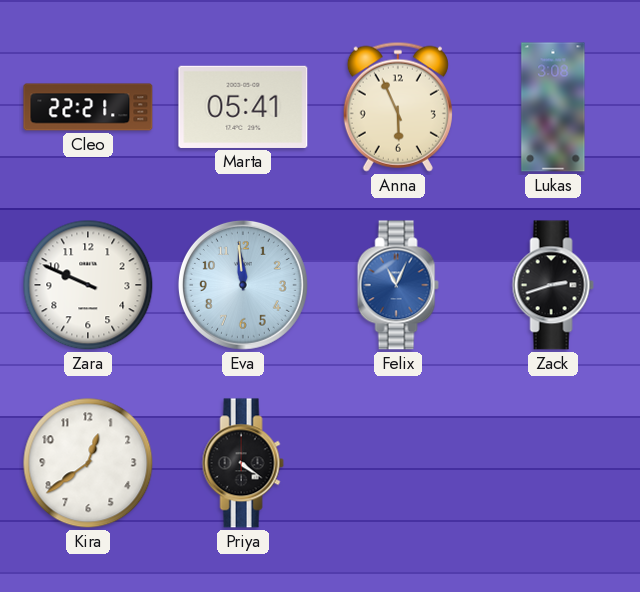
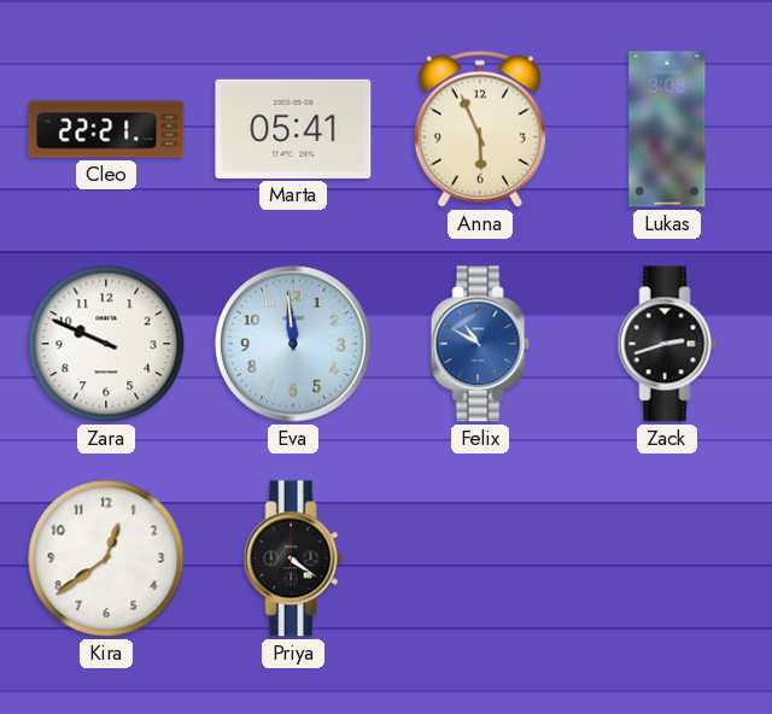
Felix: 11:04 -> 10:50
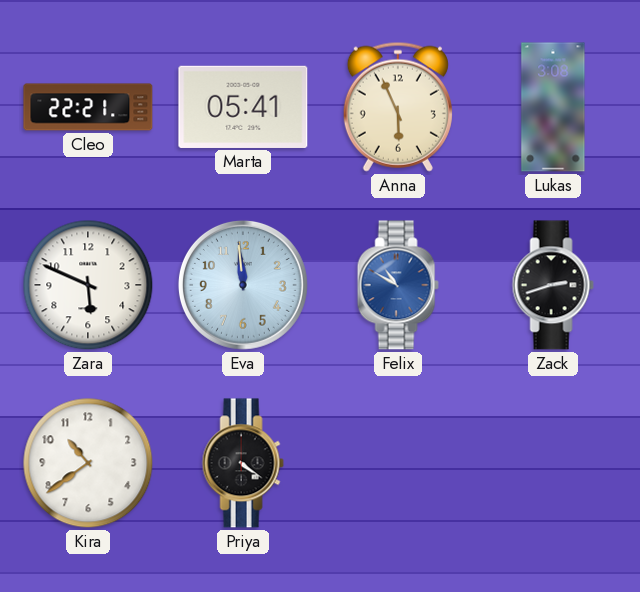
Zara: 9:49 -> 5:49
Kira: 12:39 -> 10:39
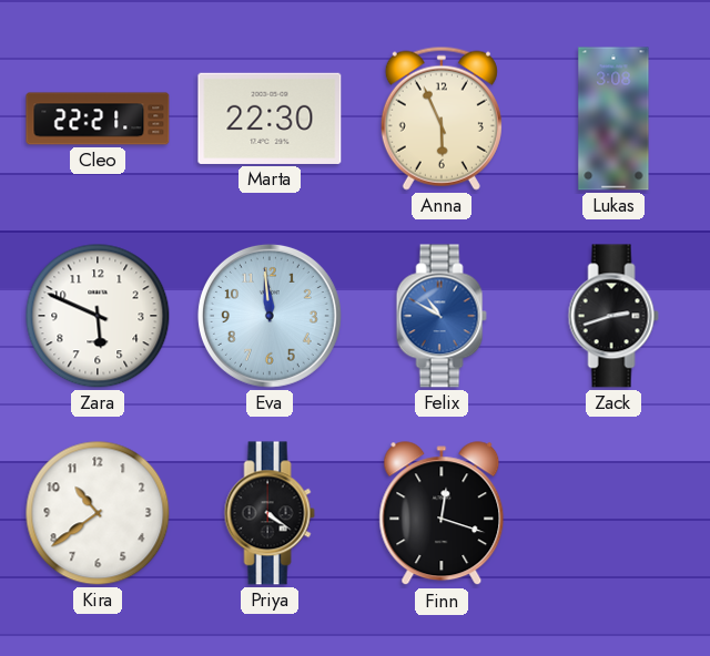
Marta: 05:41 -> 22:30
Finn: none -> 12:18
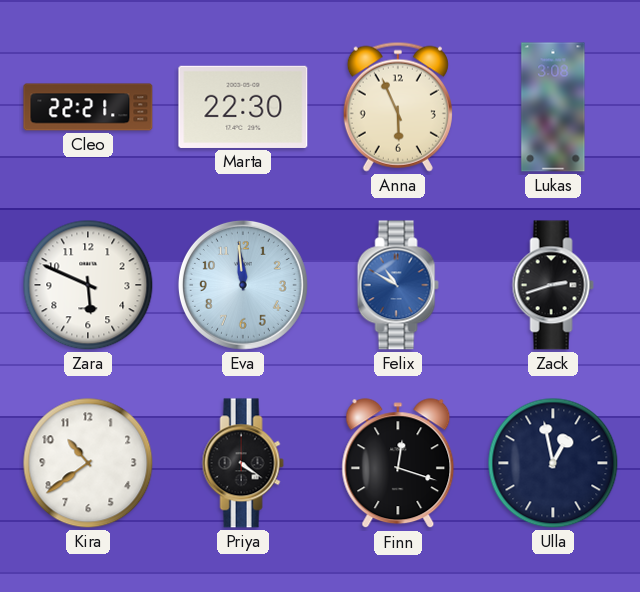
Ulla: none -> 12:58
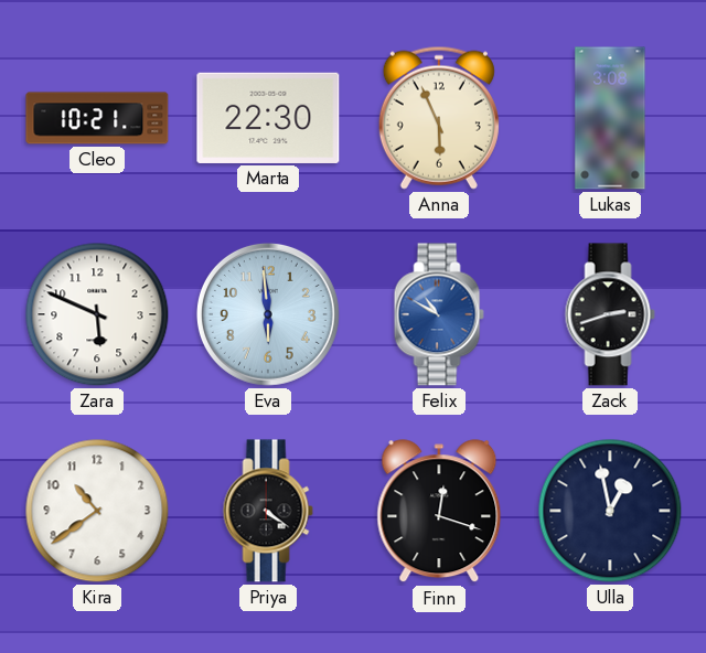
Cleo: 22:21 -> 10:21
Eva: 11:59 -> 5:59
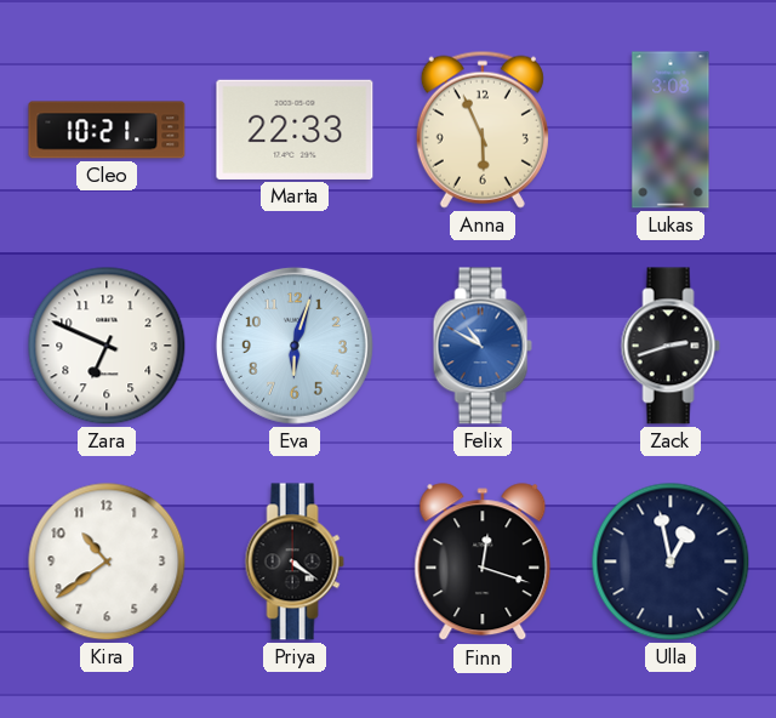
Marta: 22:30 -> 22:33
Zara: 5:49 -> 6:49
Eva: 5:59 -> 6:03
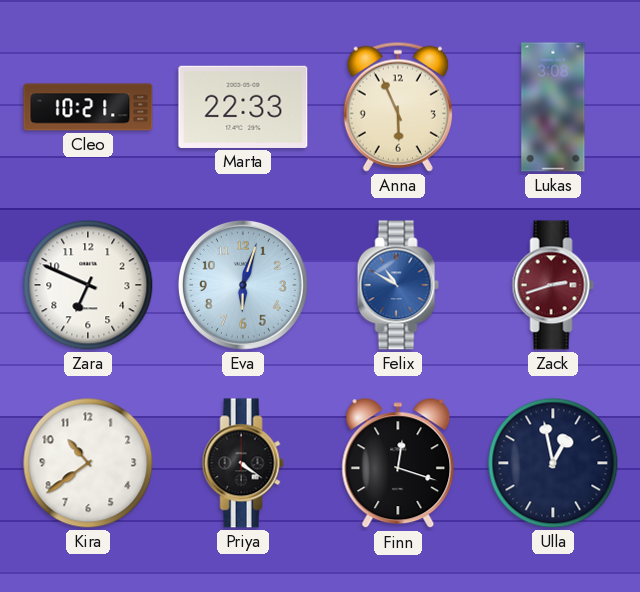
Zack dial: black -> burgundy
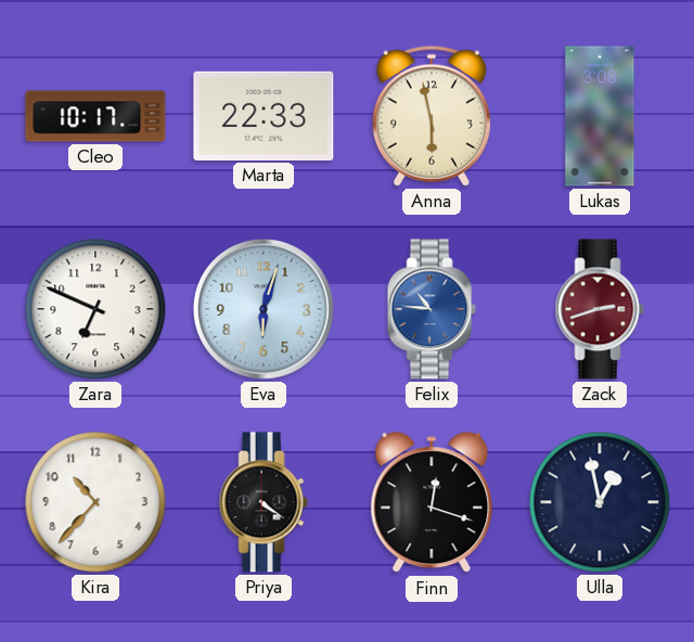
Cleo: 10:21 -> 10:17
Anna: 5:56 -> 5:58
Felix: 10:50 -> 10:46
Kira: 10:39 -> 10:37
